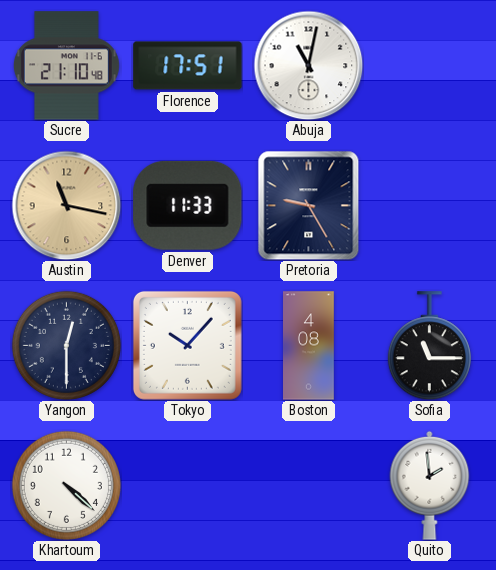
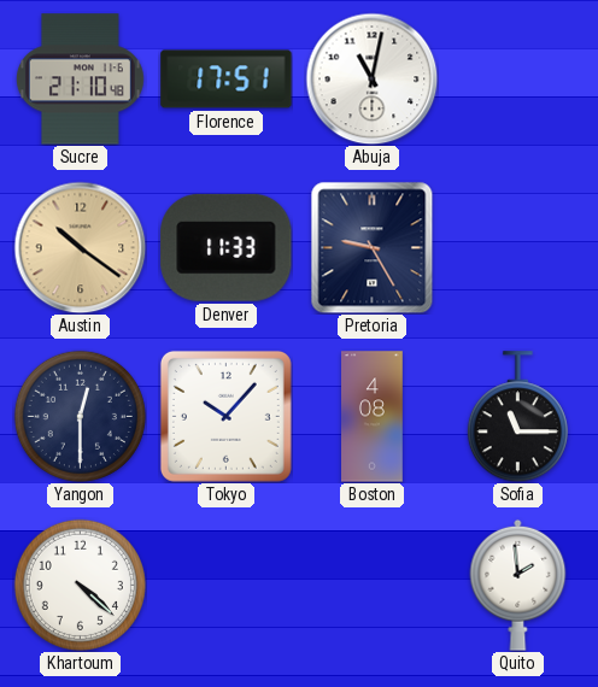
Austin: 11:17 -> 10:21
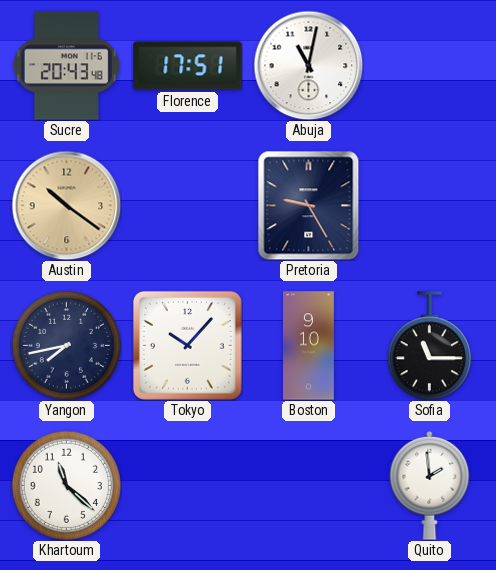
Sucre: 21:10 -> 20:43
Denver: 11:33 -> none
Yangon: 12:30 -> 7:43
Boston: 4:08 -> 9:10
Khartoum: 4:22 -> 11:22
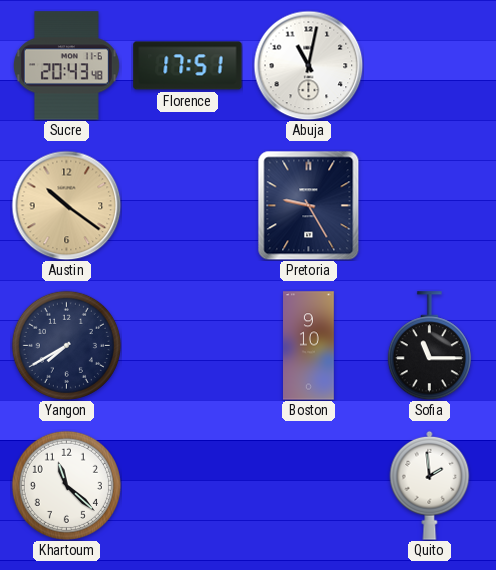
Yangon: 7:43 -> 7:40
Tokyo: 10:07 -> none
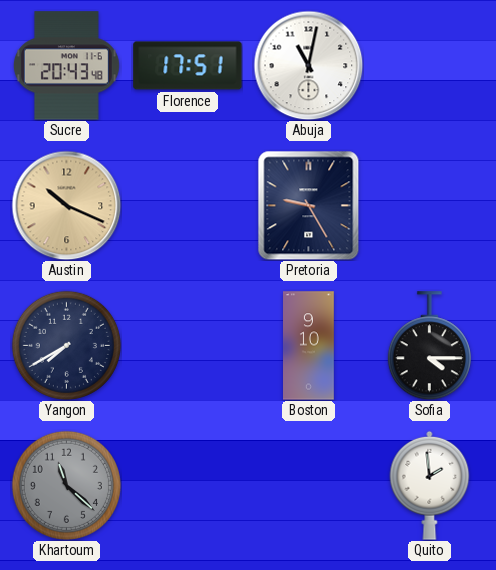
Austin: 10:21 -> 10:19
Sofia: 11:15 -> 4:15
Khartoum dial: white -> grey
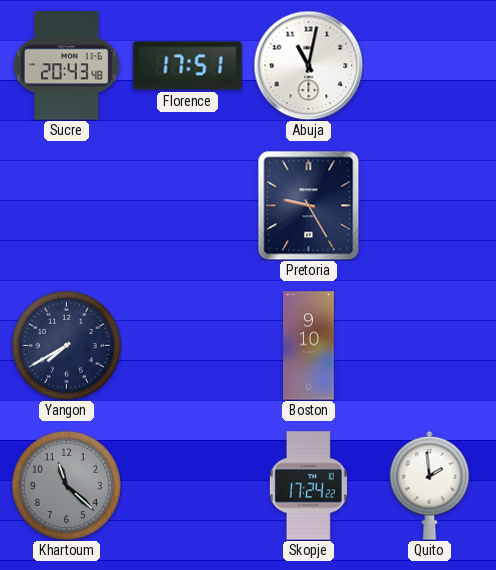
Austin: 10:19 -> none
Sofia: 4:15 -> none
Skopje: none -> 17:24
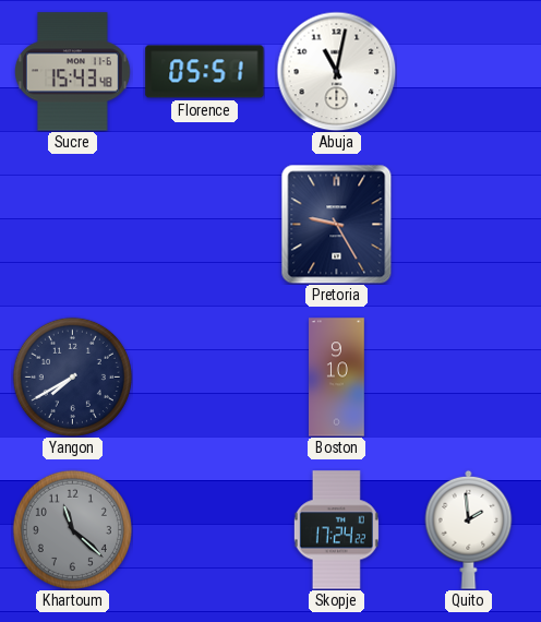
Sucre: 20:43 -> 15:43
Florence: 17:51 -> 05:51
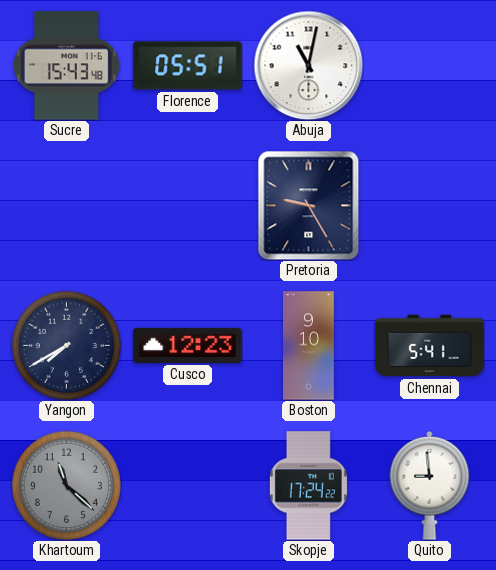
Cusco: none -> 12:23
Chennai: none -> 5:41
Quito: 1:59 -> 8:59
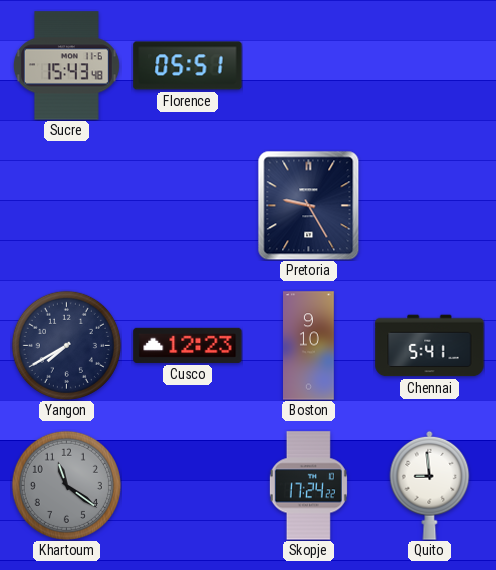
Abuja: 11:02 -> none
Khartoum: 11:22 -> 11:21
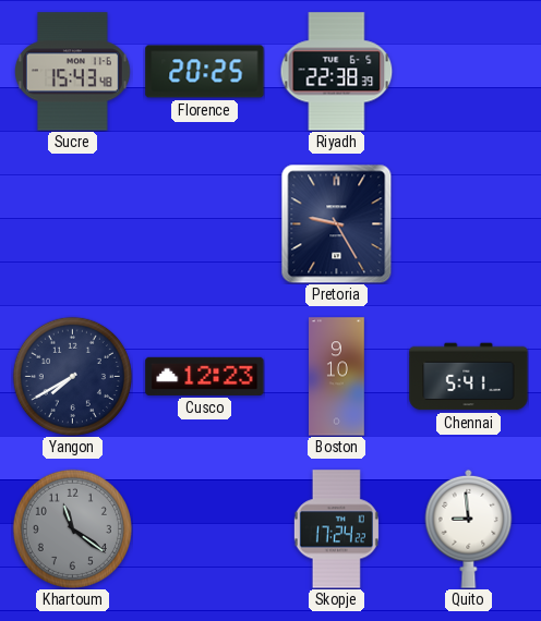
Florence: 05:51 -> 20:25
Riyadh: none -> 22:38
